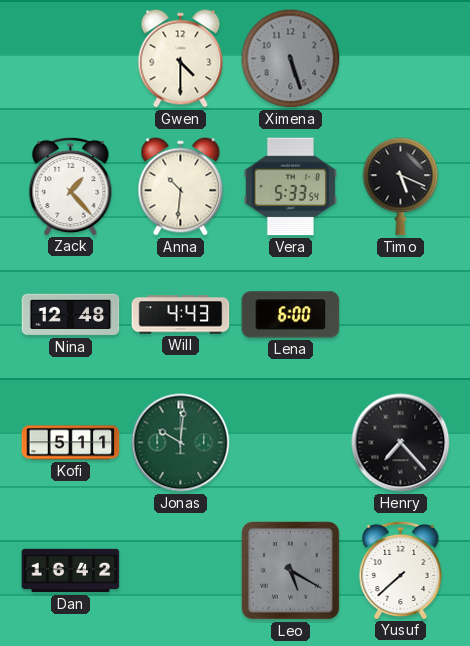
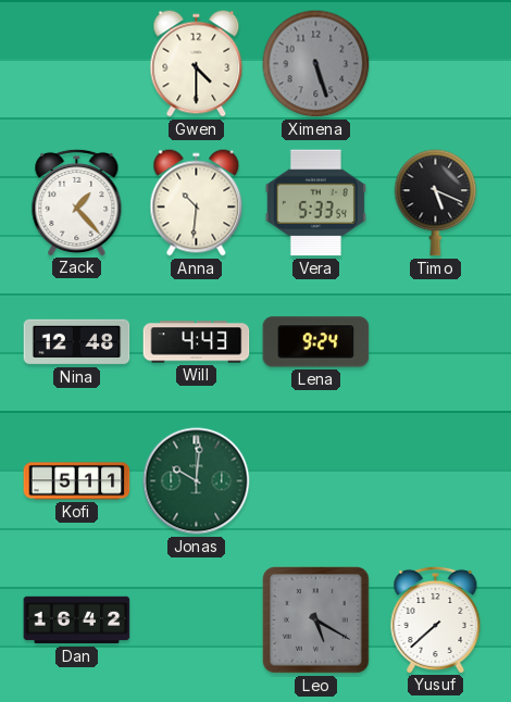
Lena: 6:00 -> 9:24
Henry: 7:23 -> none
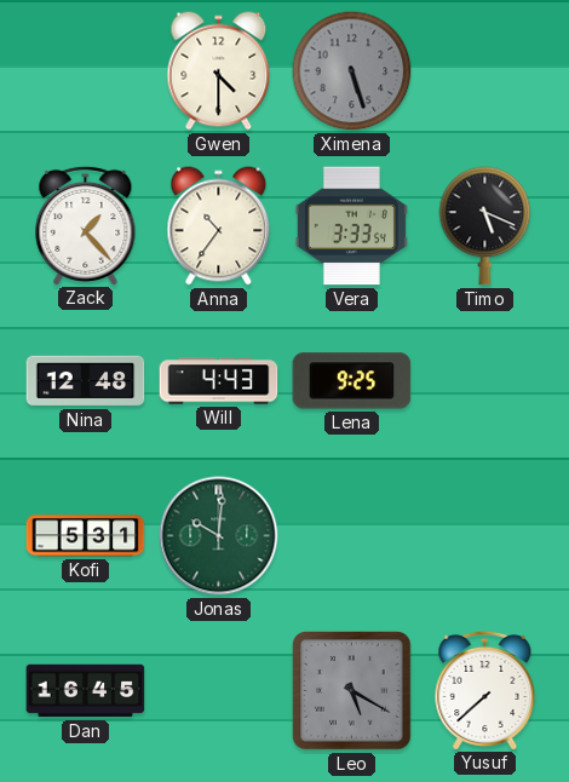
Anna: 10:31 -> 10:36
Vera: 5:33 -> 3:33
Lena: 9:24 -> 9:25
Kofi: 5:11 -> 5:31
Dan: 16:42 -> 16:45
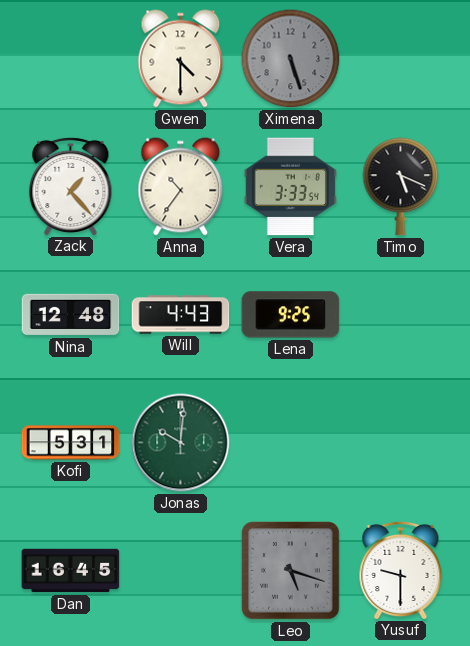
Leo: 5:20 -> 5:18
Yusuf: 7:38 -> 9:30
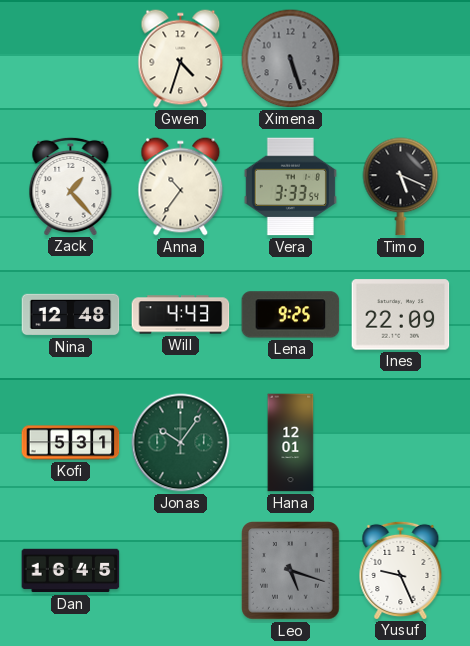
Gwen: 4:30 -> 4:33
Ines: none -> 22:09
Jonas: 10:01 -> 10:06
Hana: none -> 12:01
Yusuf: 9:30 -> 9:26
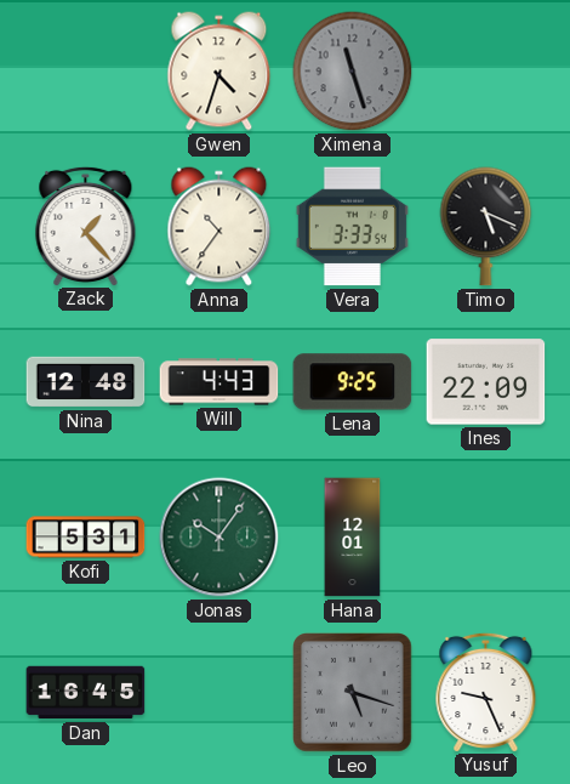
Ximena: 5:27 -> 11:27
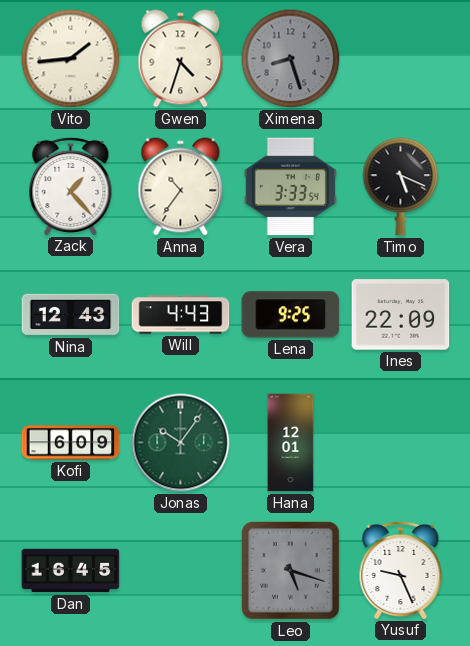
Vito: none -> 1:44
Ximena: 11:27 -> 8:27
Nina: 12:48 -> 12:43
Kofi: 5:31 -> 6:09
